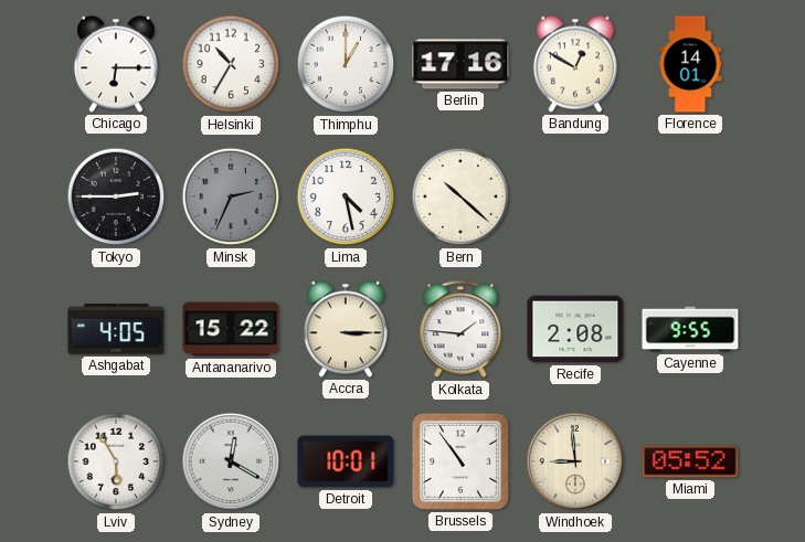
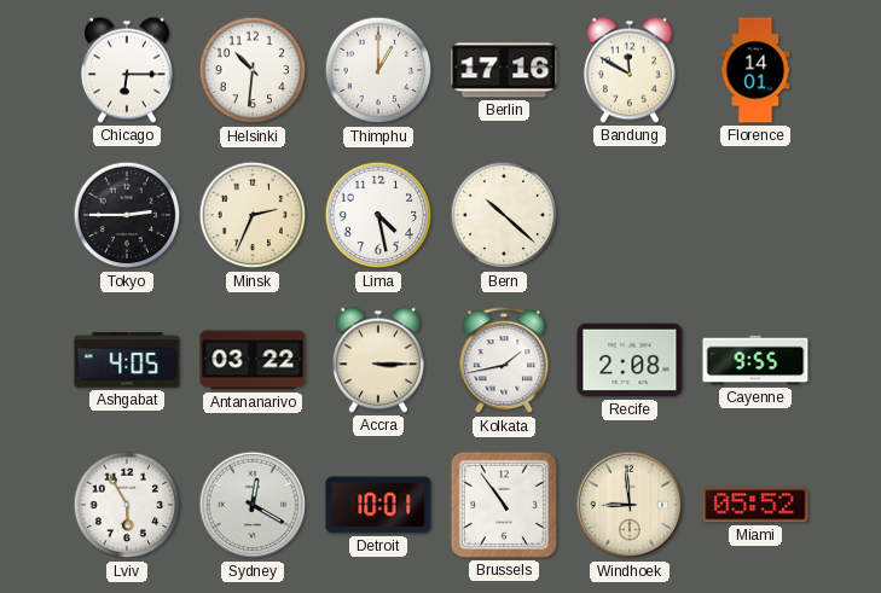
Helsinki: 10:35 -> 10:31
Bandung: 12:50 -> 11:50
Minsk dial: grey -> cream
Antananarivo: 15:22 -> 03:22
Kolkata: 1:46 -> 1:43
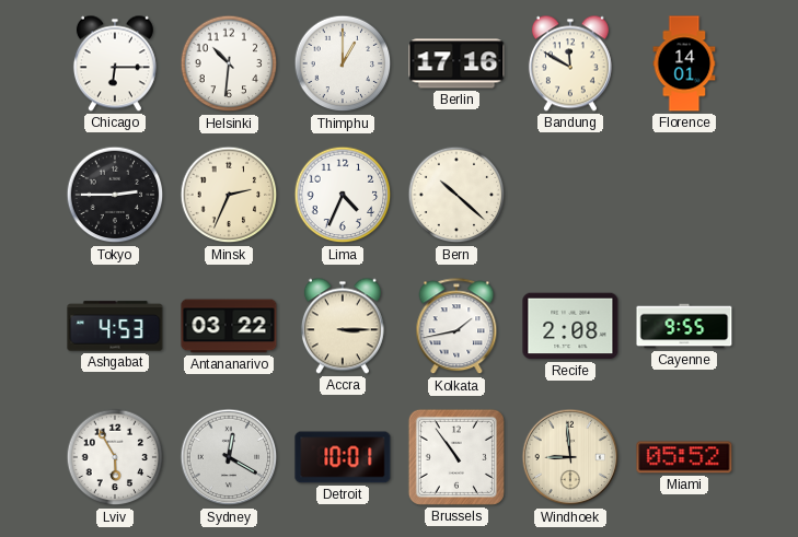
Lima: 4:28 -> 4:34
Ashgabat: 4:05 -> 4:53
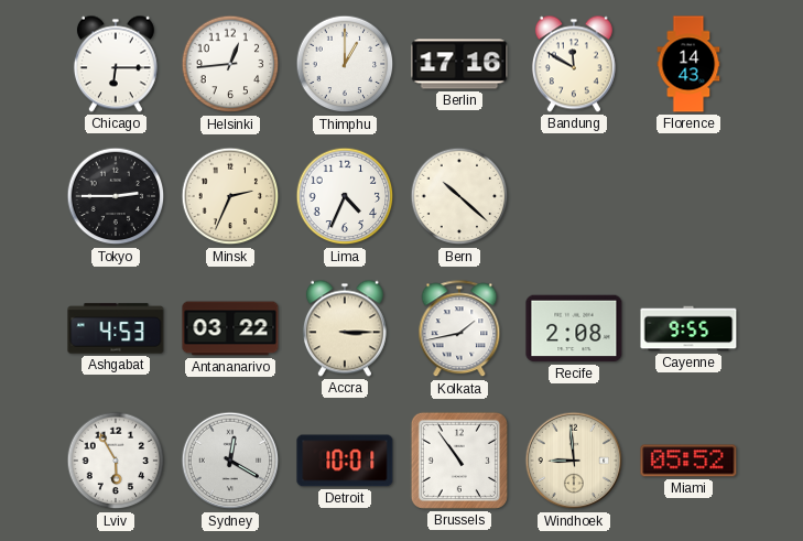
Helsinki: 10:31 -> 12:44
Florence: 14:01 -> 14:43
